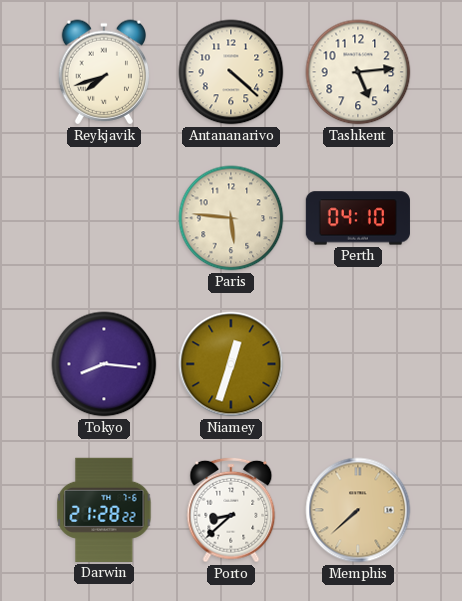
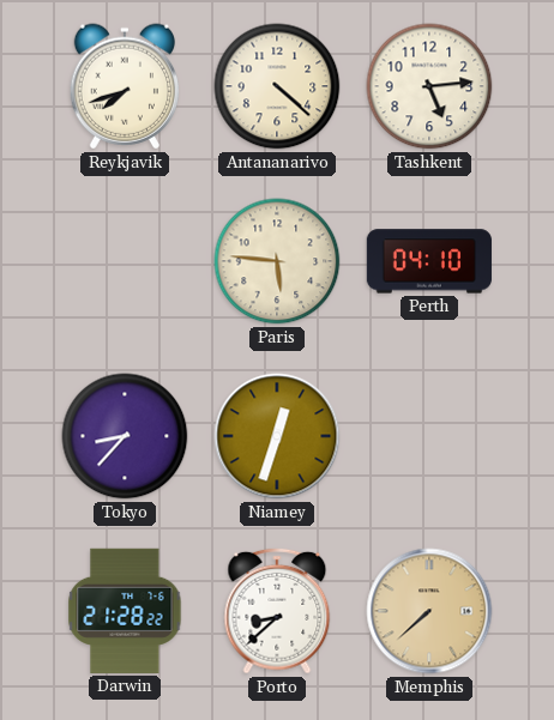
Tokyo: 8:16 -> 8:37
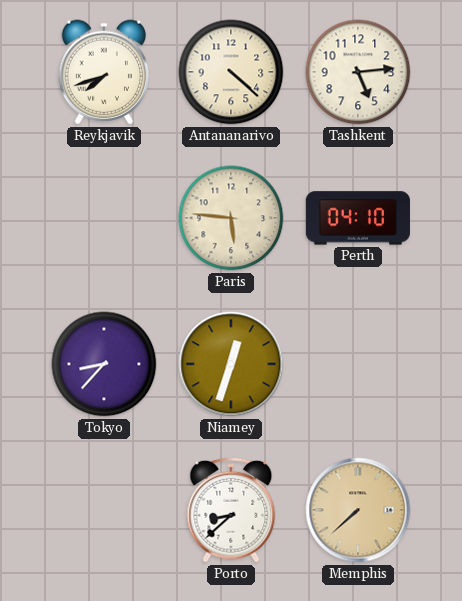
Darwin: 21:28 -> none
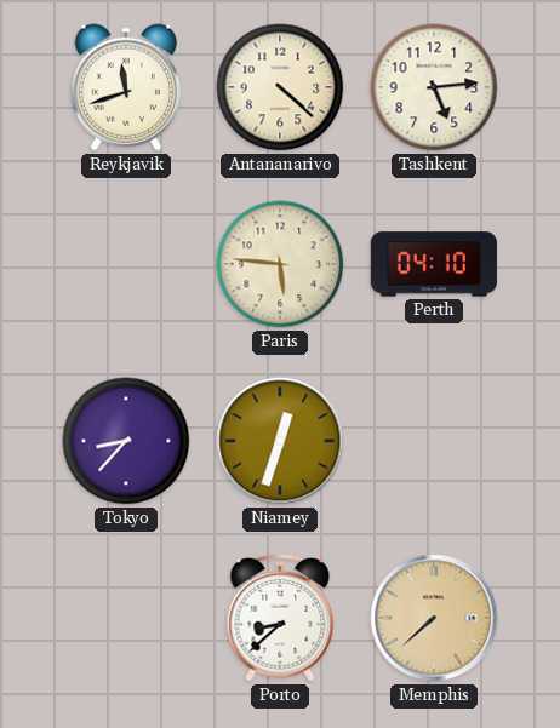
Reykjavik: 7:42 -> 11:42
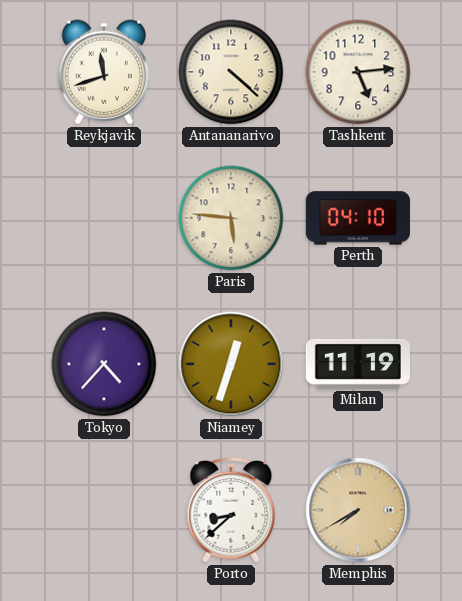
Tokyo: 8:37 -> 4:37
Milan: none -> 11:19
Memphis: 7:38 -> 7:40
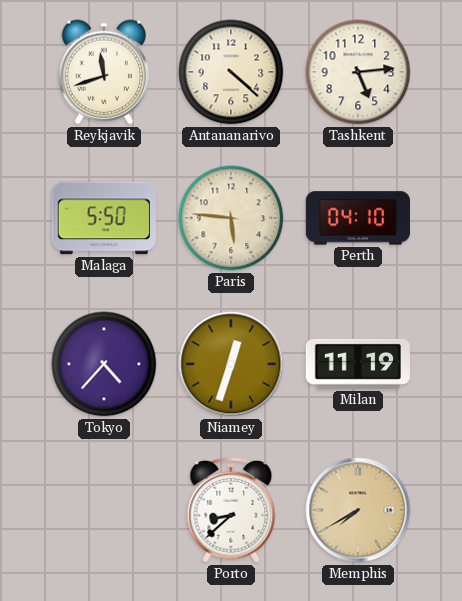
Malaga: none -> 5:50
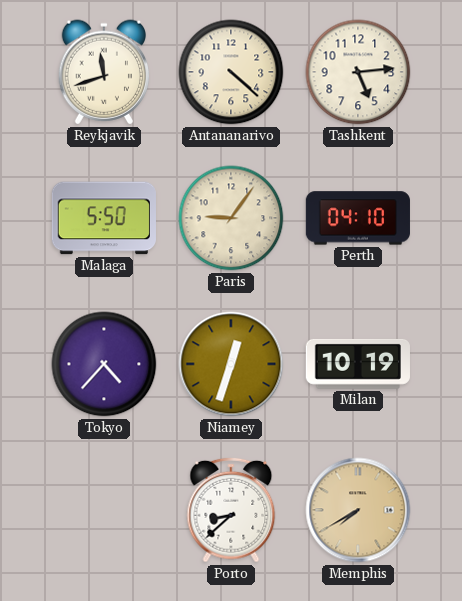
Paris: 5:46 -> 9:06
Milan: 11:19 -> 10:19
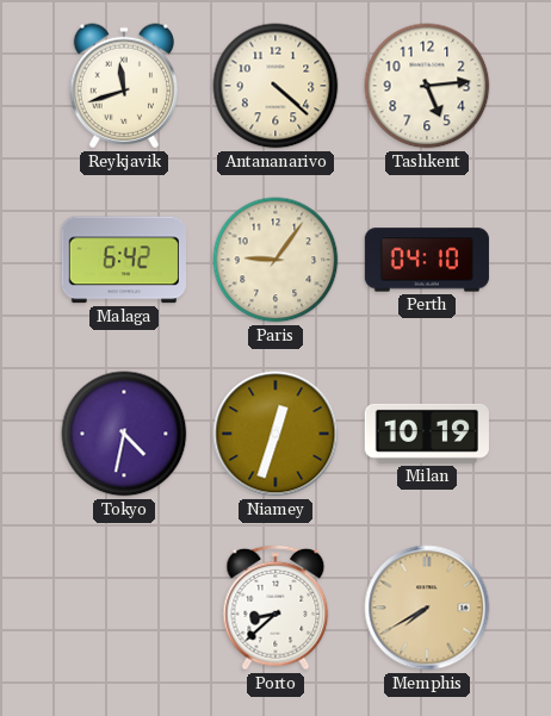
Malaga: 5:50 -> 6:42
Tokyo: 4:37 -> 4:32
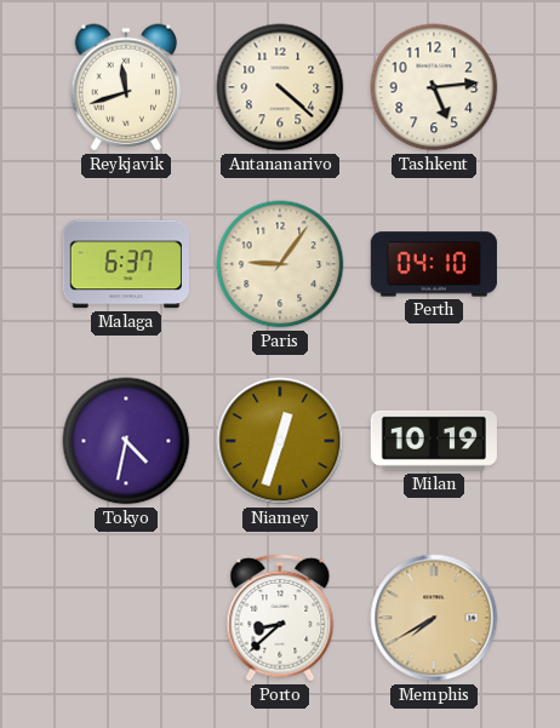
Malaga: 6:42 -> 6:37
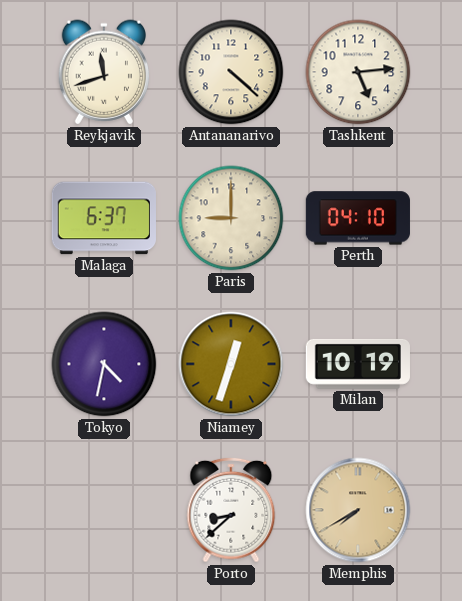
Paris: 9:06 -> 9:00
